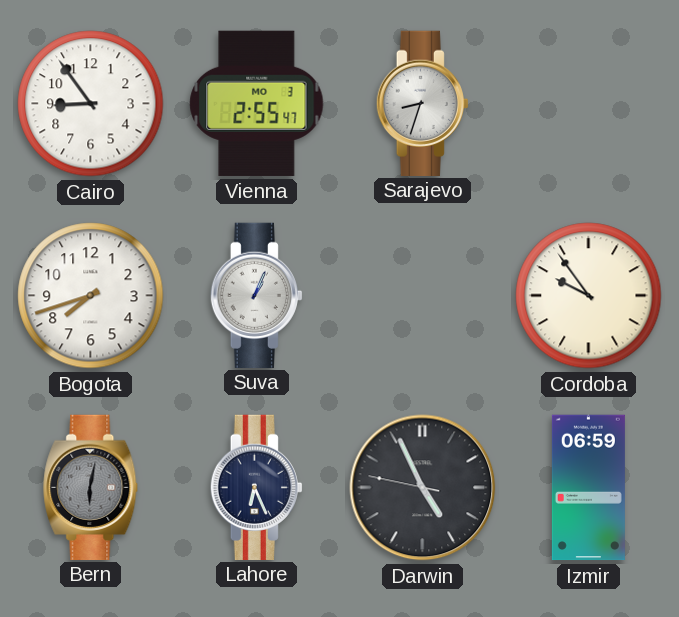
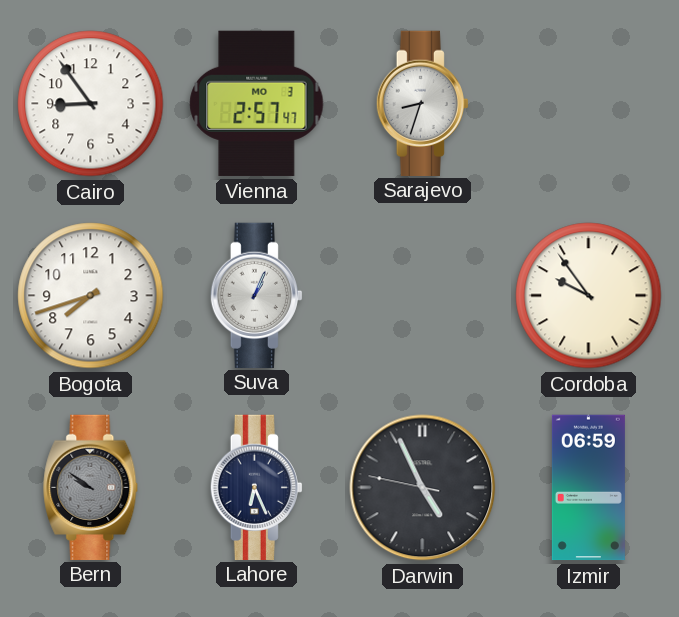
Vienna: 2:55 -> 2:57
Bern: 6:02 -> 9:51
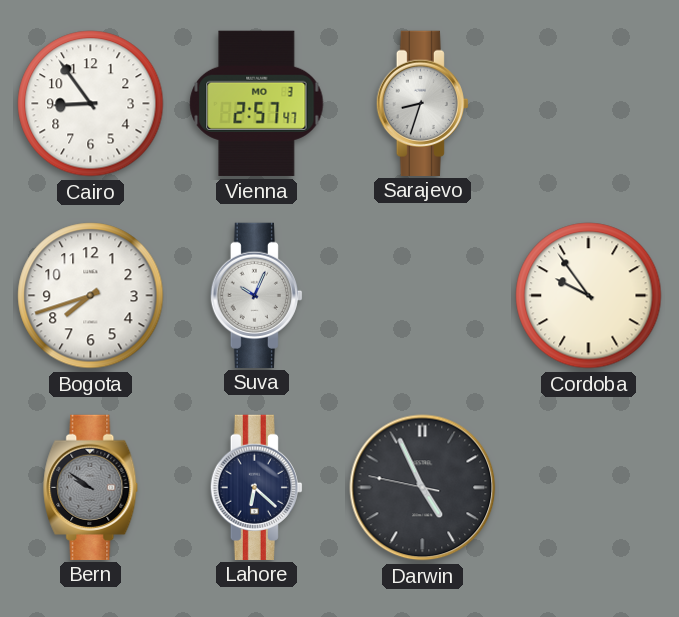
Suva: 1:04 -> 10:04
Lahore: 6:26 -> 6:22
Izmir: 06:59 -> none
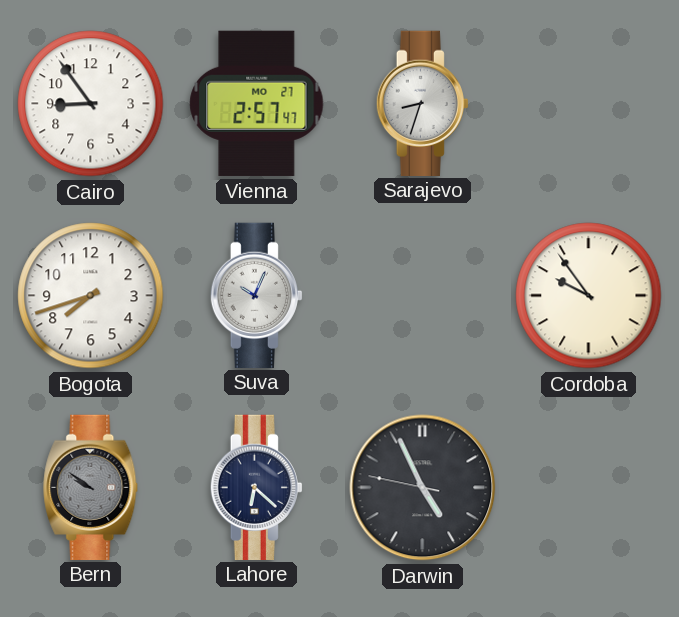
Vienna date: MO 3 -> MO 27
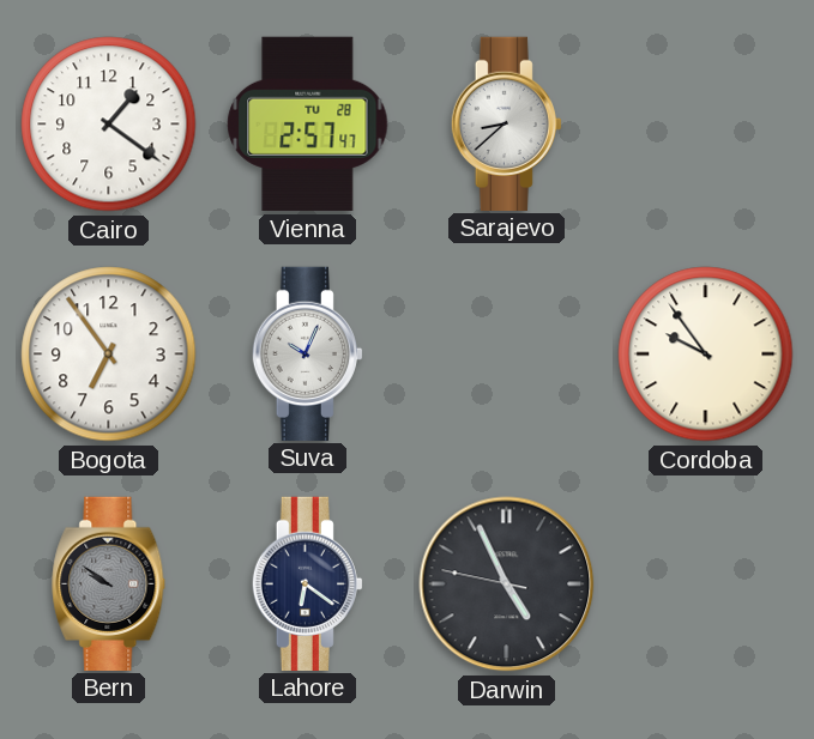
Cairo: 8:54 -> 1:21
Vienna date: MO 27 -> TU 28
Sarajevo: 8:33 -> 8:38
Bogota: 7:42 -> 6:54
Lahore: 6:22 -> 6:21
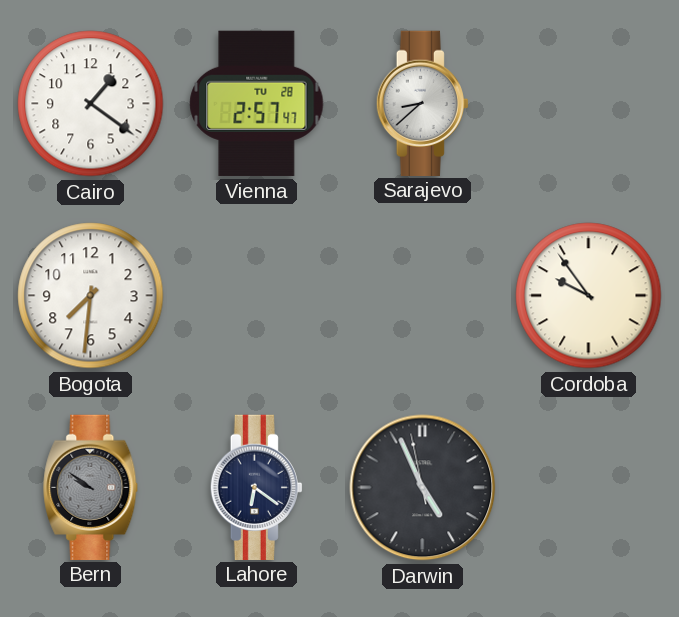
Bogota: 6:54 -> 7:31
Suva: 10:04 -> none
Darwin: 4:55:47 -> 4:55:58
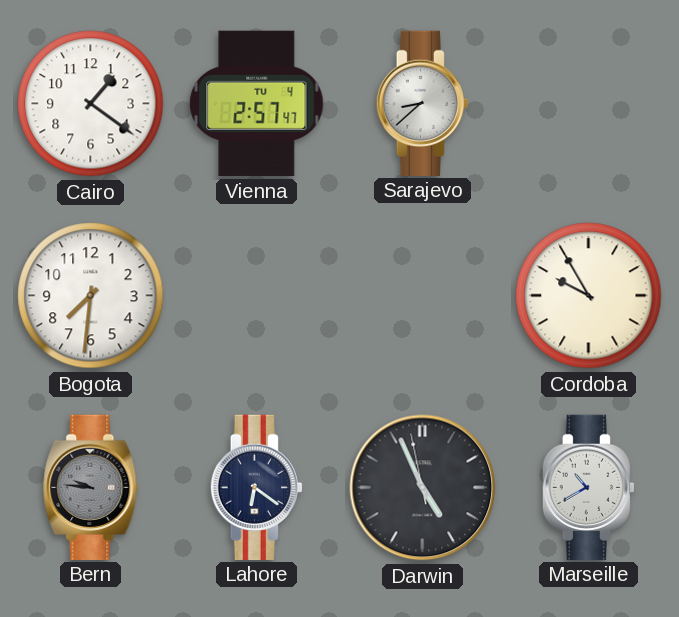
Vienna date: TU 28 -> TU 4
Cordoba: 9:54 -> 9:55
Bern: 9:51 -> 9:46
Marseille: none -> 10:40
